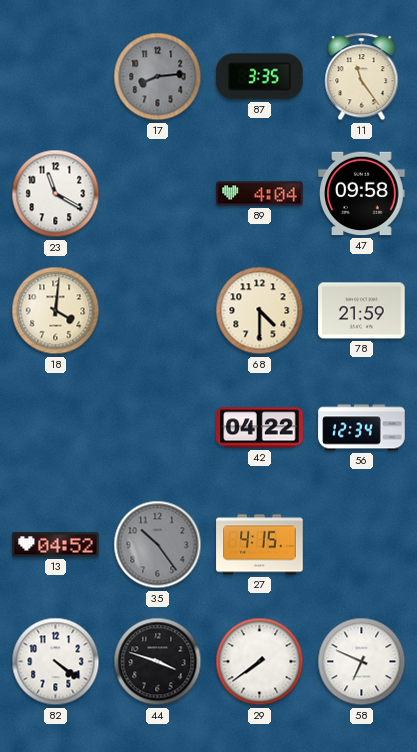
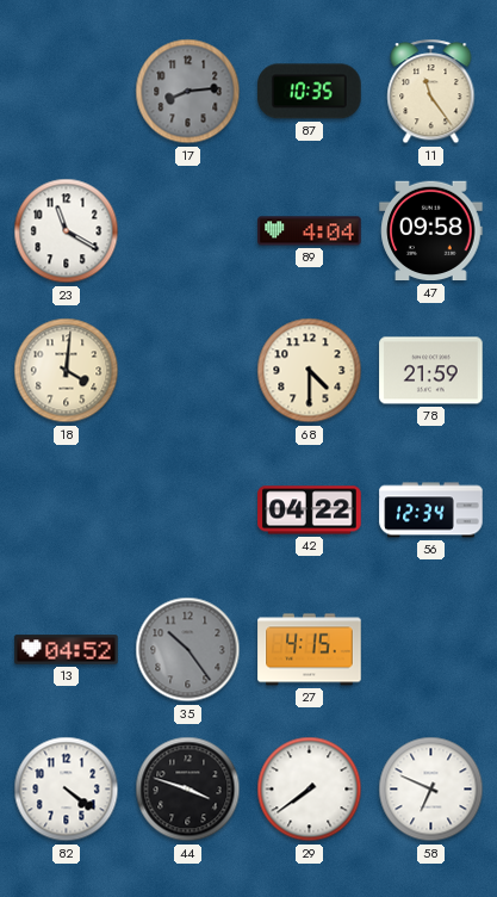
87: 3:35 -> 10:35
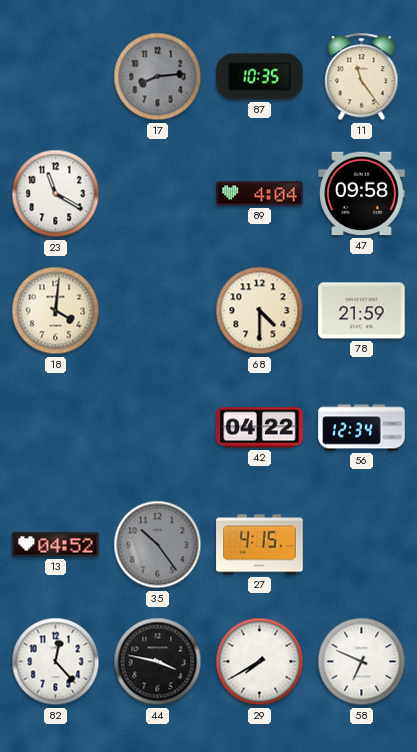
82: 4:21 -> 12:23
44: 3:48 -> 3:47
29: 7:39 -> 7:40
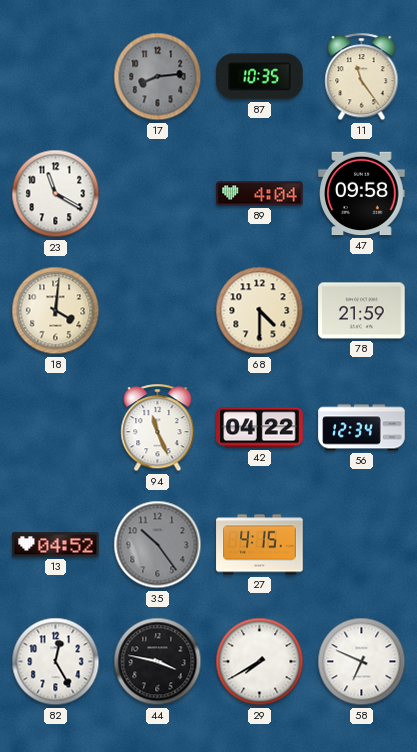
94: none -> 11:26
82: 12:23 -> 12:25
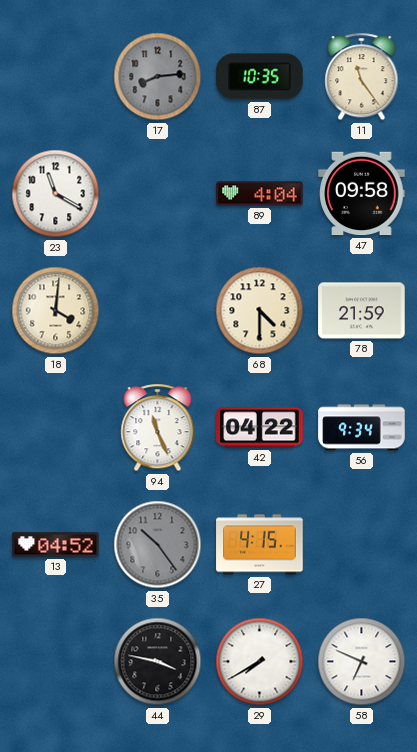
56: 12:34 -> 9:34
82: 12:25 -> none
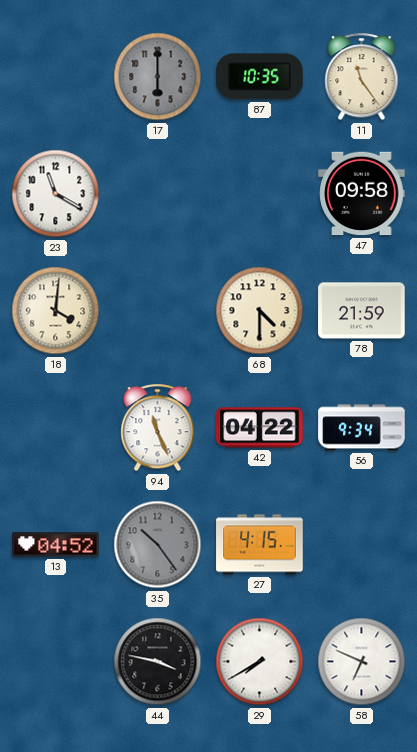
17: 8:14 -> 6:00
89: 4:04 -> none
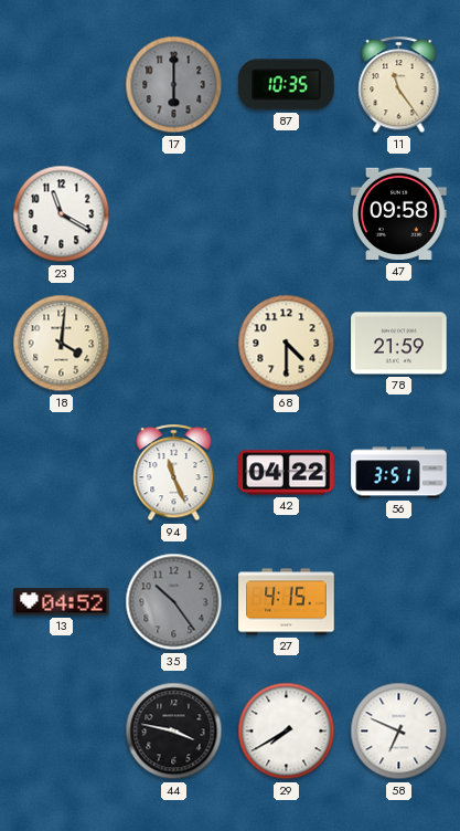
56: 9:34 -> 3:51
